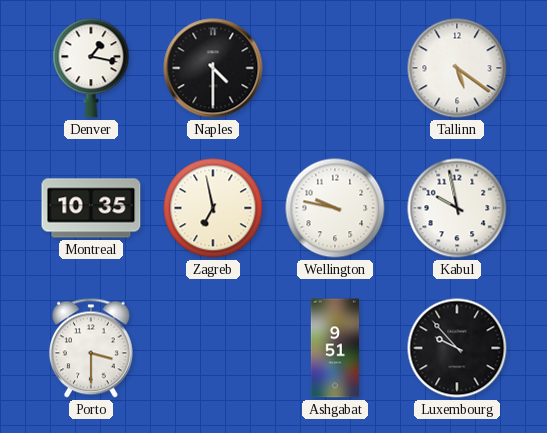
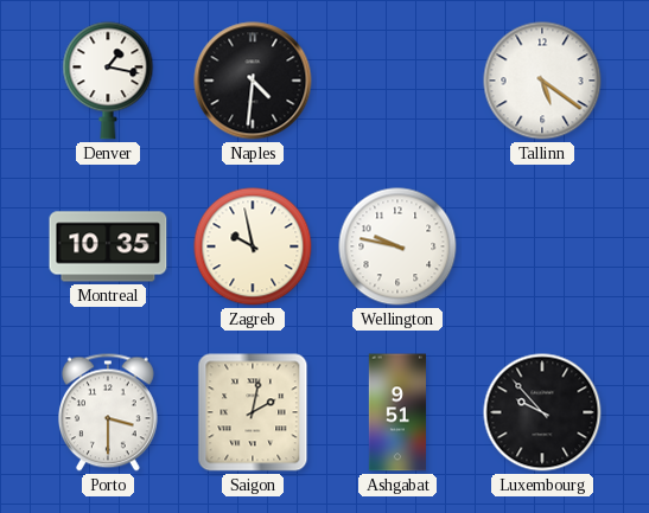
Naples: 4:30 -> 4:31
Zagreb: 6:58 -> 9:58
Kabul: 9:58 -> none
Saigon: none -> 2:02
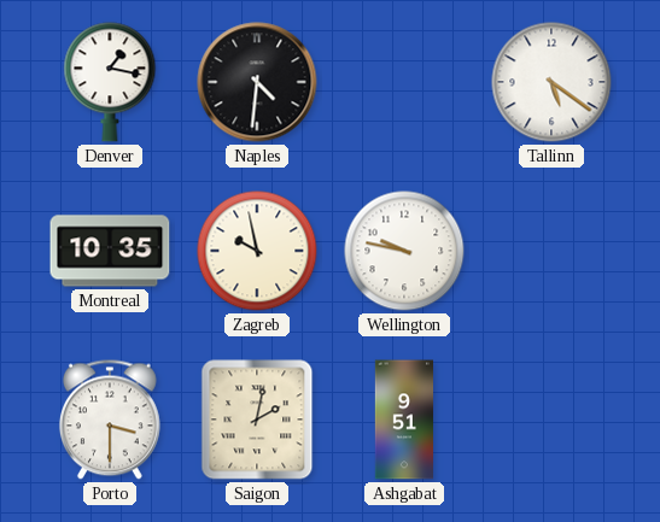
Luxembourg: 9:53 -> none
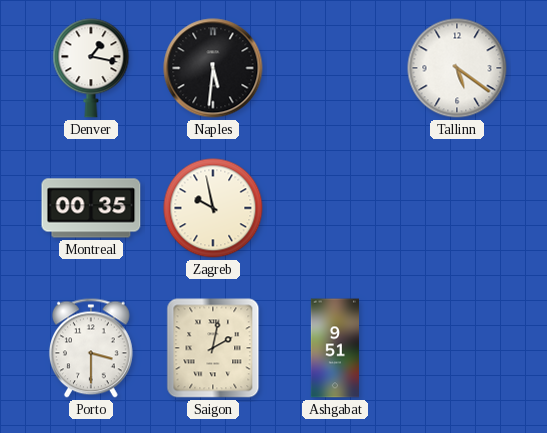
Naples: 4:31 -> 5:31
Montreal: 10:35 -> 00:35
Wellington: 9:47 -> none
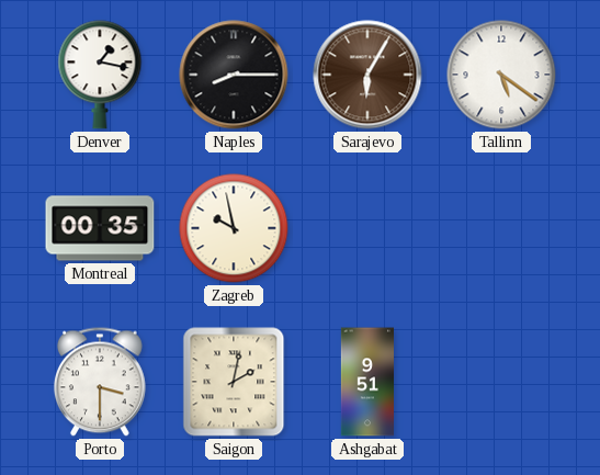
Naples: 5:31 -> 8:15
Sarajevo: none -> 6:05
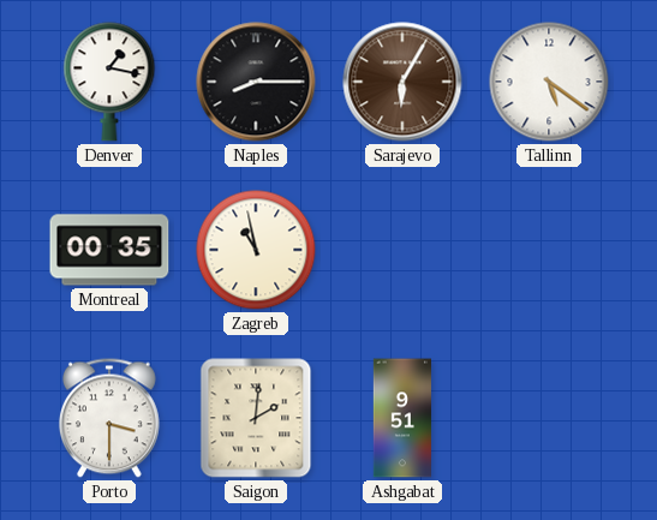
Zagreb: 9:58 -> 10:58
Saigon: 2:02 -> 2:01
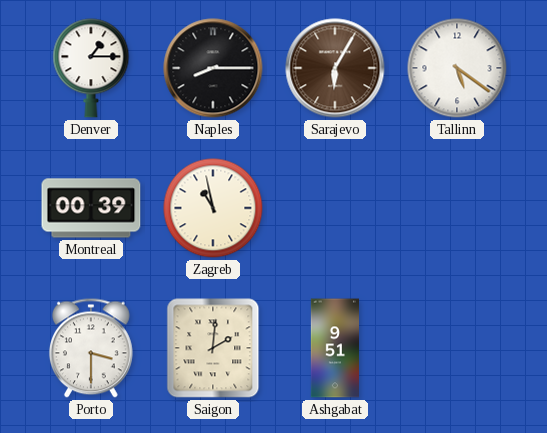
Denver: 1:17 -> 1:15
Montreal: 00:35 -> 00:39
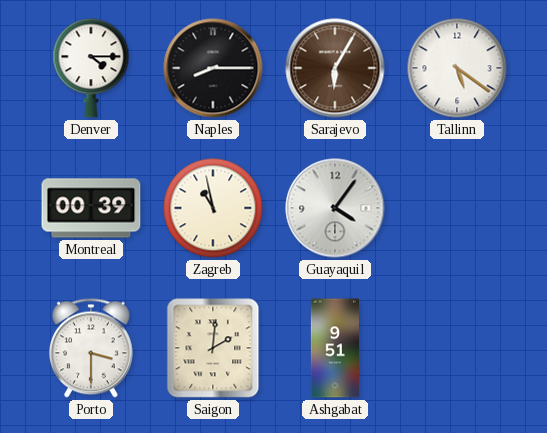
Denver: 1:15 -> 4:15
Guayaquil: none -> 4:06
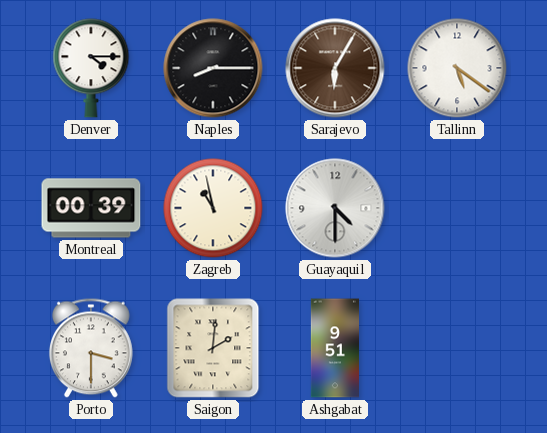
Guayaquil: 4:06 -> 4:30
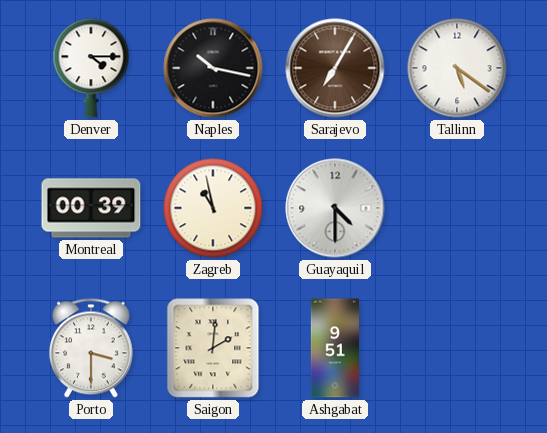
Naples: 8:15 -> 10:17
Sarajevo: 6:05 -> 7:05
